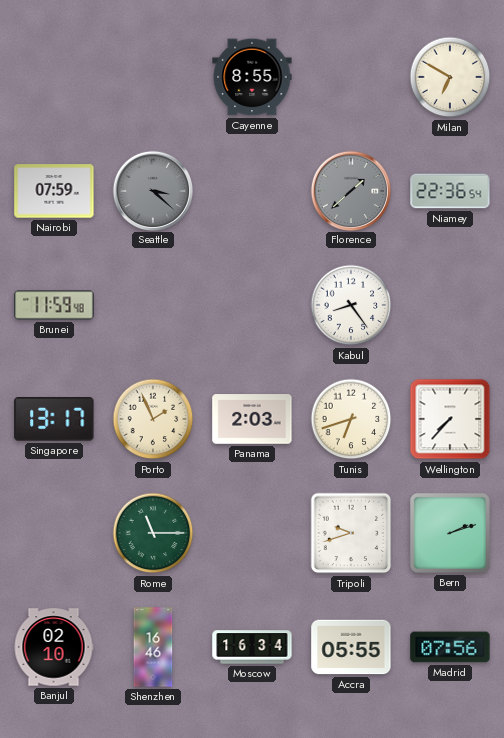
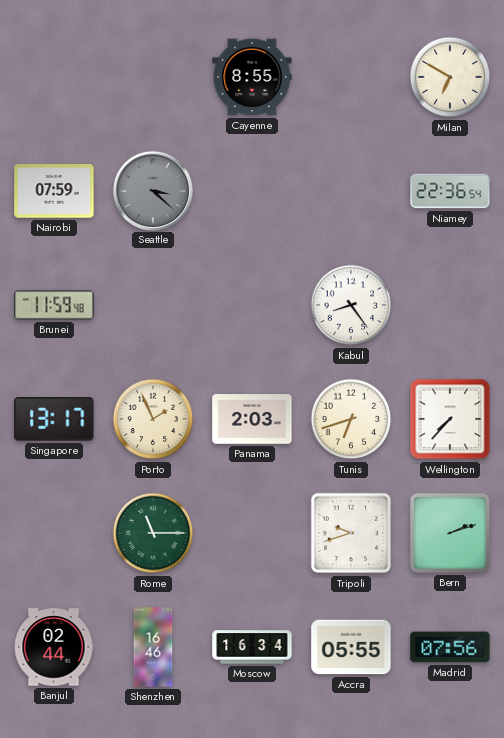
Florence: 1:38 -> none
Banjul: 02:10 -> 02:44
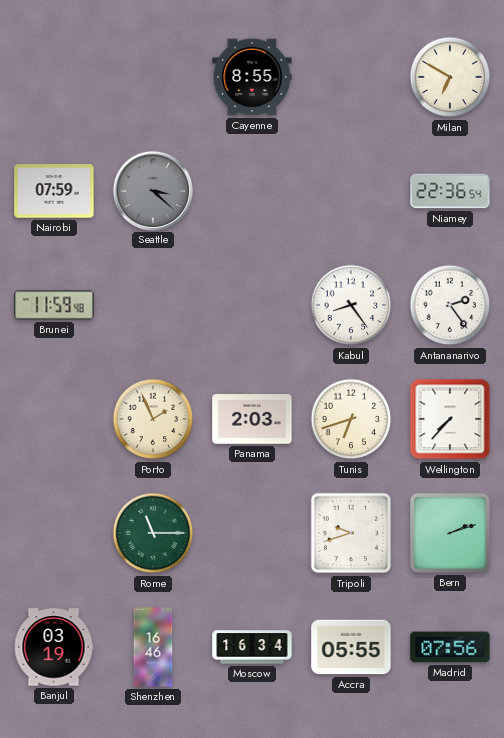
Antananarivo: none -> 2:24
Singapore: 13:17 -> none
Banjul: 02:44 -> 03:19
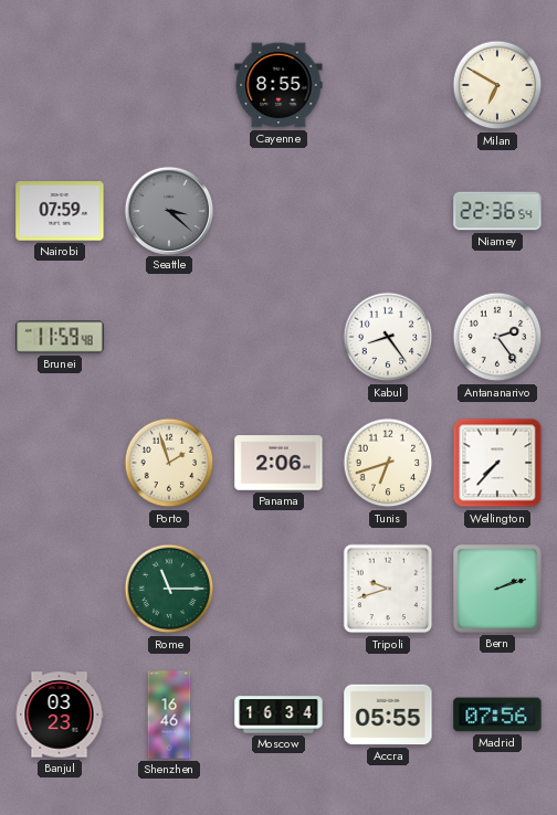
Porto: 1:56 -> 1:57
Panama: 2:03 -> 2:06
Banjul: 03:19 -> 03:23
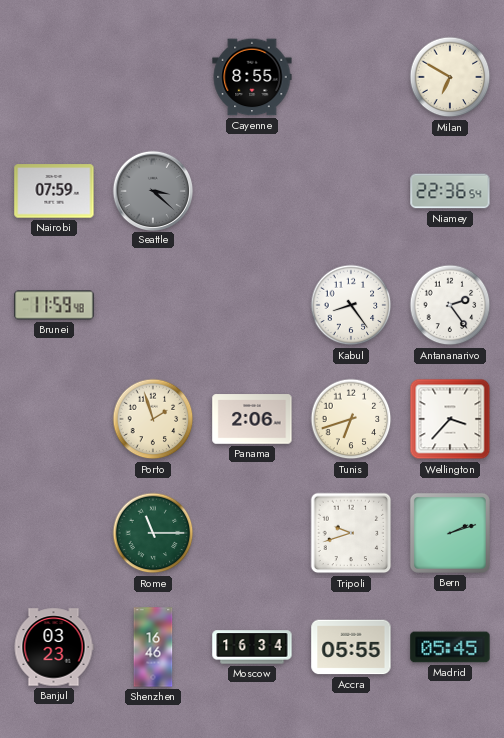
Wellington: 7:37 -> 3:37
Madrid: 07:56 -> 05:45
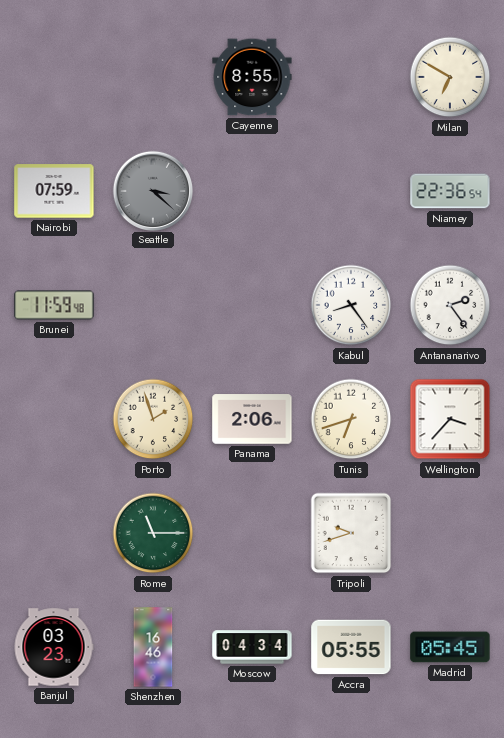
Bern: 2:12 -> none
Moscow: 16:34 -> 04:34
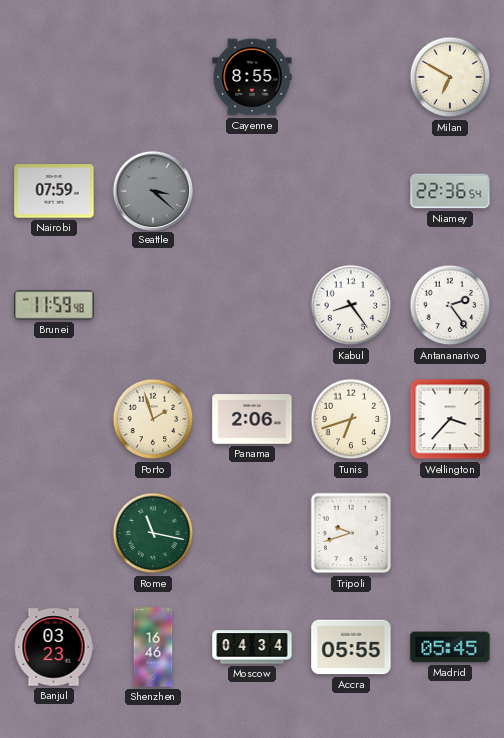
Rome: 11:15 -> 11:17
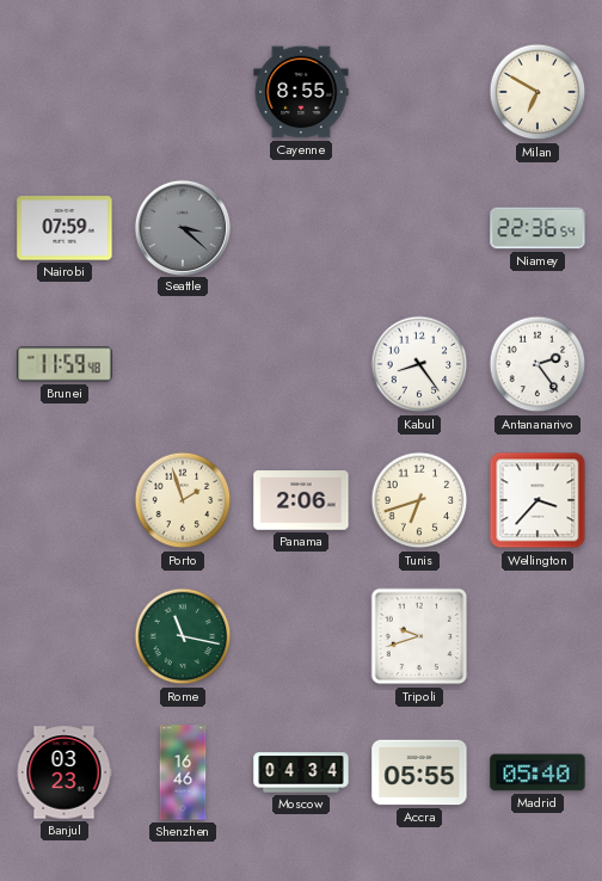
Madrid: 05:45 -> 05:40
